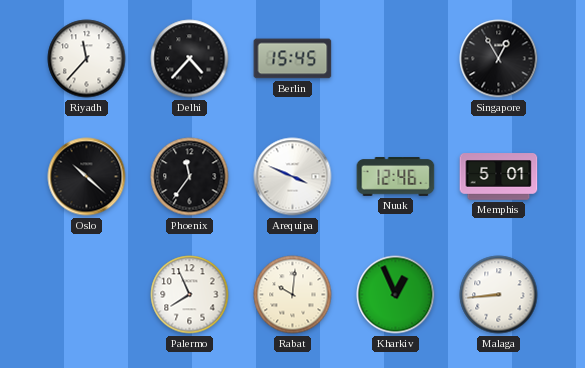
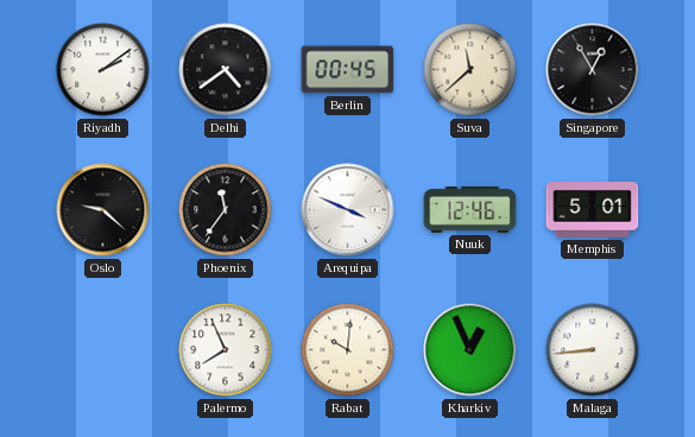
Riyadh: 11:37 -> 2:09
Delhi: 4:37 -> 4:39
Berlin: 15:45 -> 00:45
Suva: none -> 11:38
Oslo: 10:22 -> 9:22
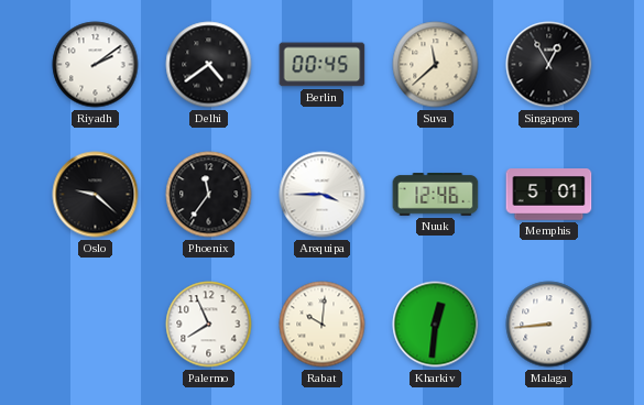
Arequipa: 3:49 -> 3:45
Kharkiv: 12:56 -> 12:31
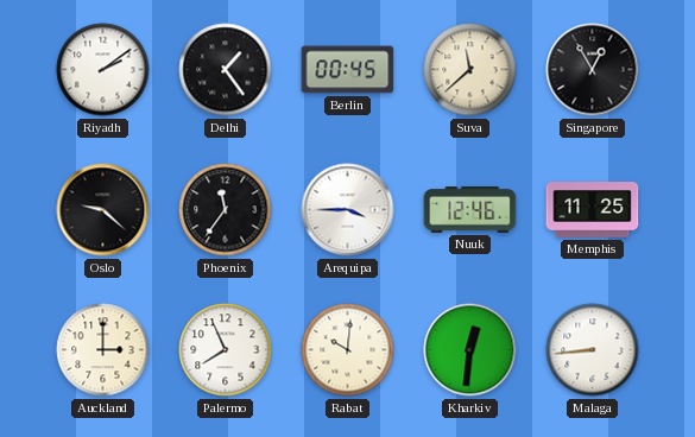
Delhi: 4:39 -> 1:24
Memphis: 5:01 -> 11:25
Auckland: none -> 3:00
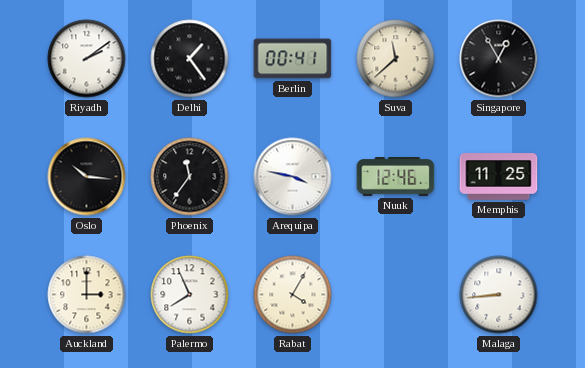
Berlin: 00:45 -> 00:41
Oslo: 9:22 -> 10:16
Arequipa: 3:45 -> 3:47
Rabat: 10:01 -> 4:05
Kharkiv: 12:31 -> none
